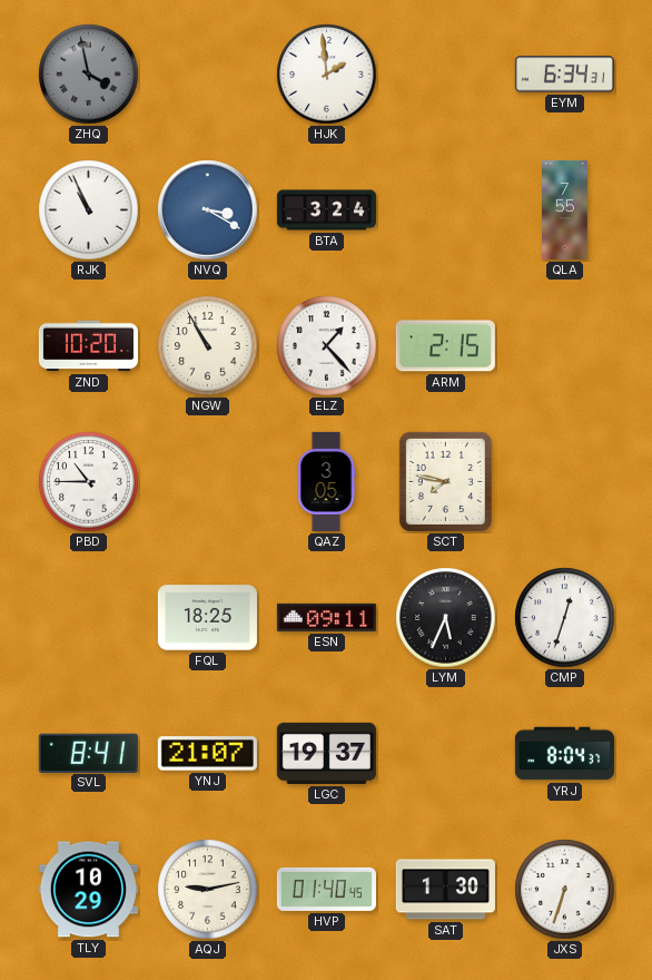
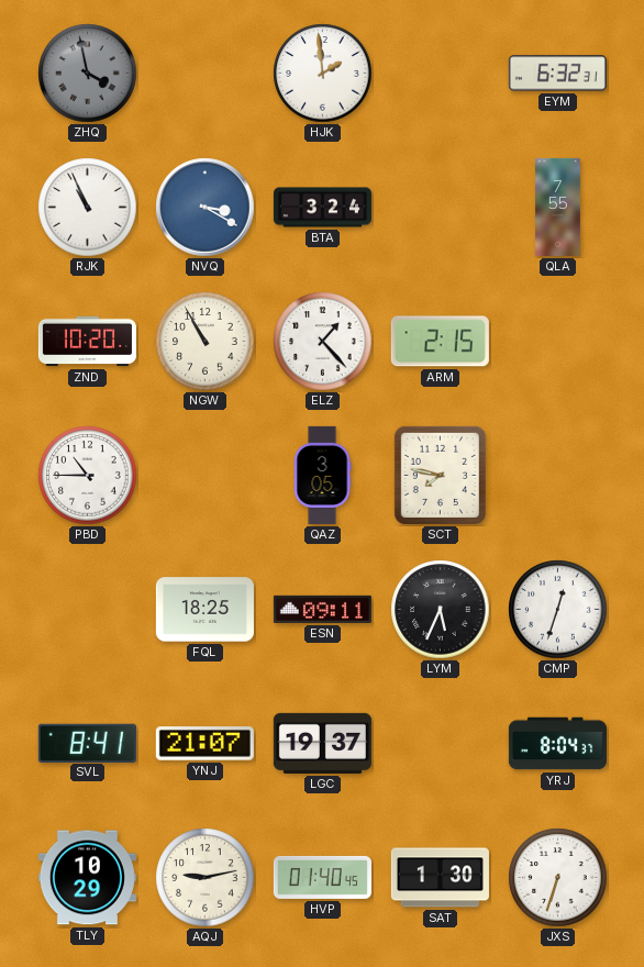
EYM: 6:34 -> 6:32
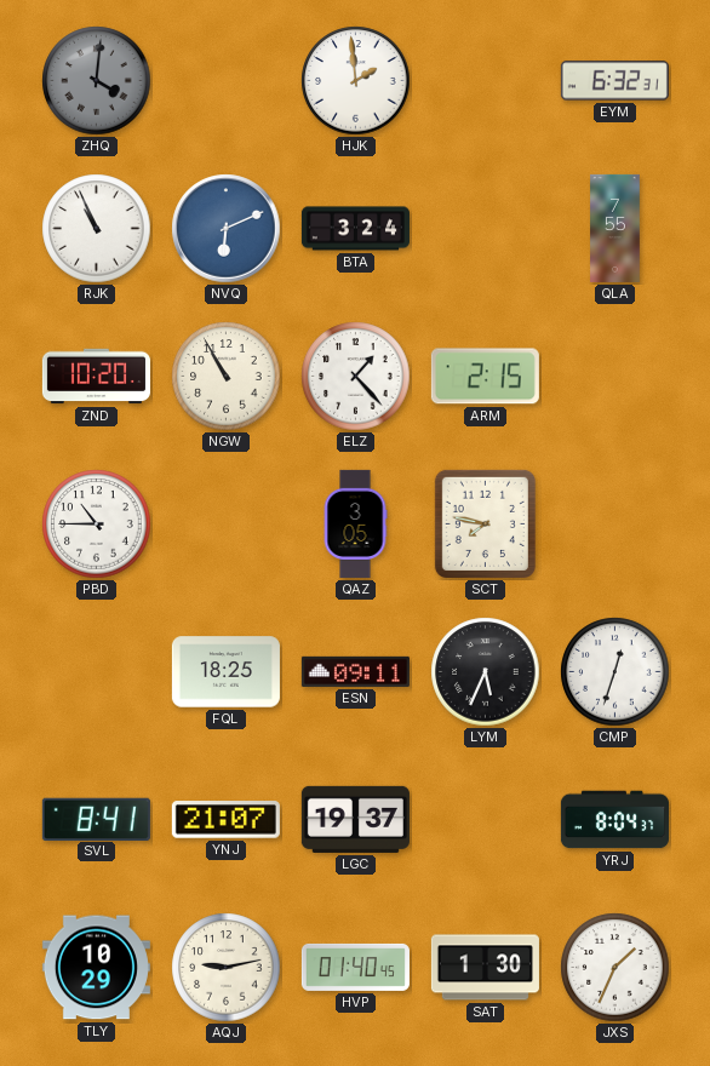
ZHQ: 3:58 -> 4:01
NVQ: 3:20 -> 6:11
JXS: 6:33 -> 1:34
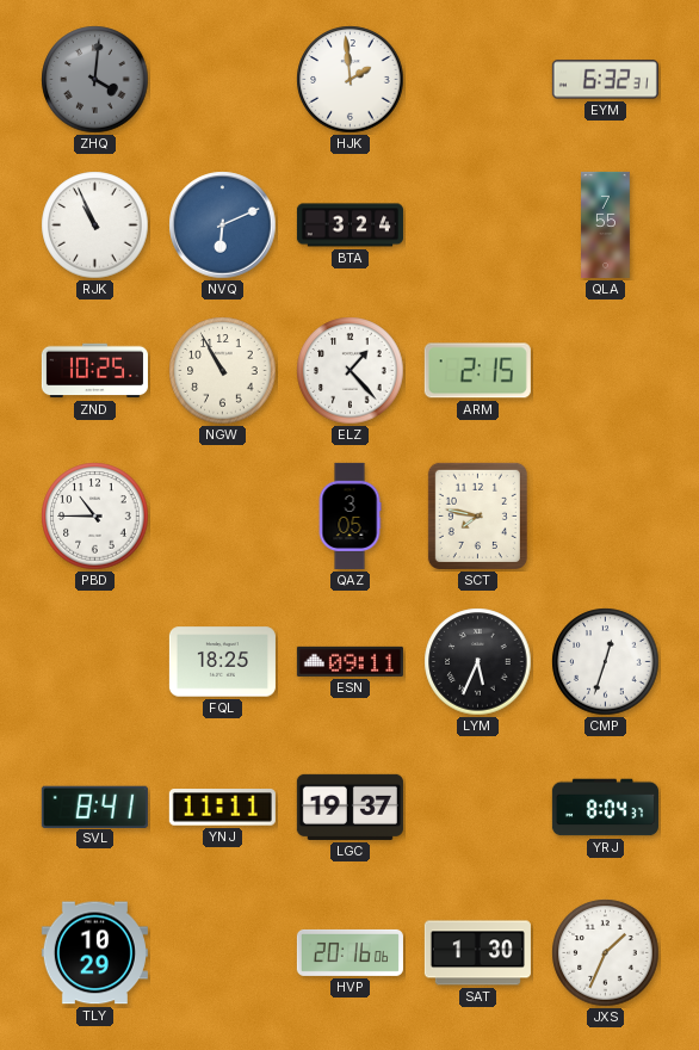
ZND: 10:20 -> 10:25
YNJ: 21:07 -> 11:11
AQJ: 9:13 -> none
HVP: 01:40 -> 20:16
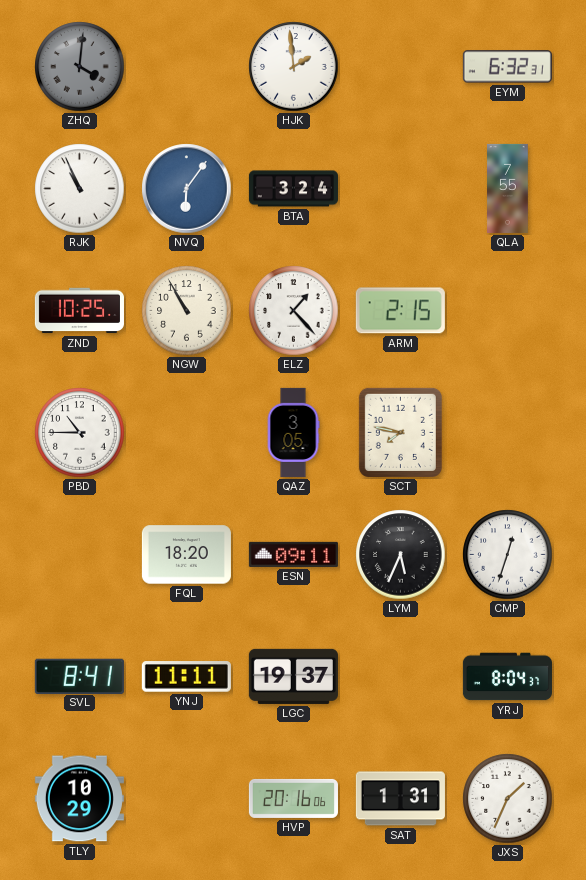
NVQ: 6:11 -> 6:06
FQL: 18:25 -> 18:20
SAT: 1:30 -> 1:31
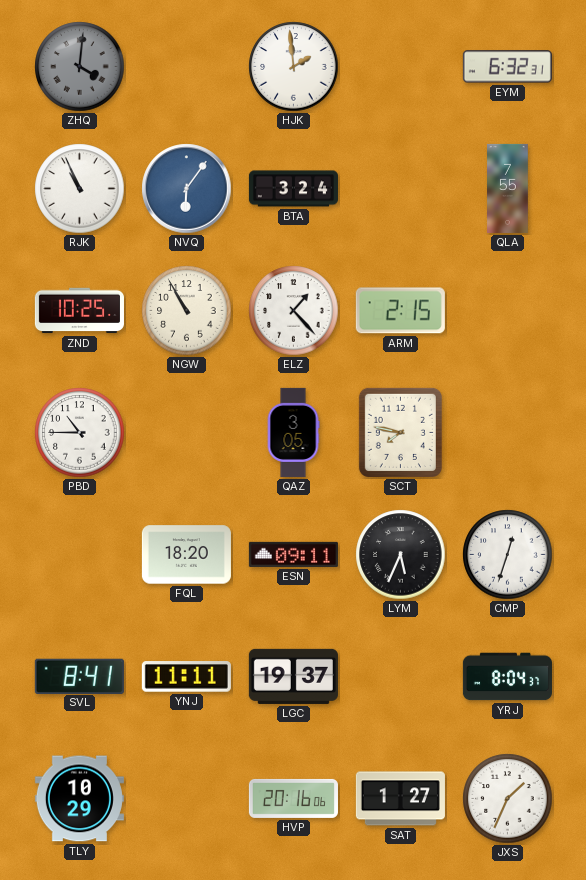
SAT: 1:31 -> 1:27
